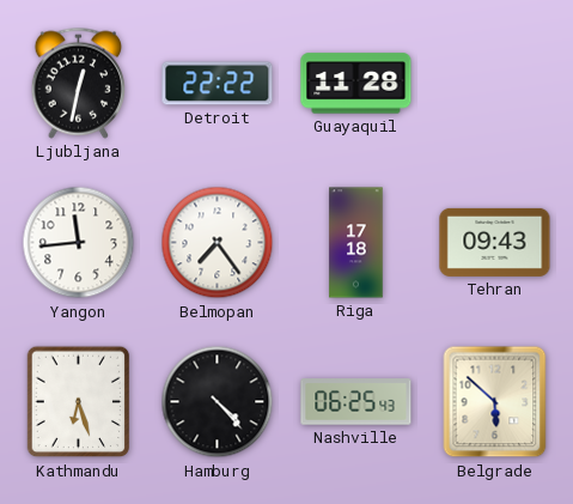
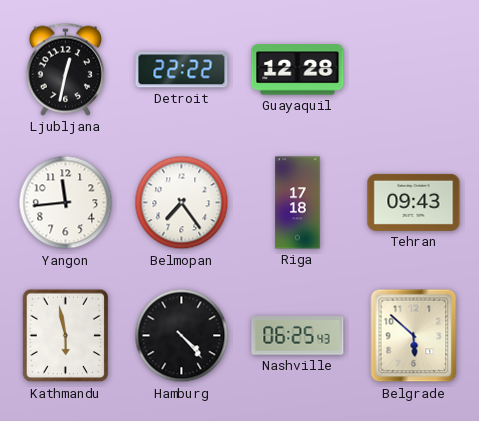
Guayaquil: 11:28 -> 12:28
Kathmandu: 6:27 -> 5:58
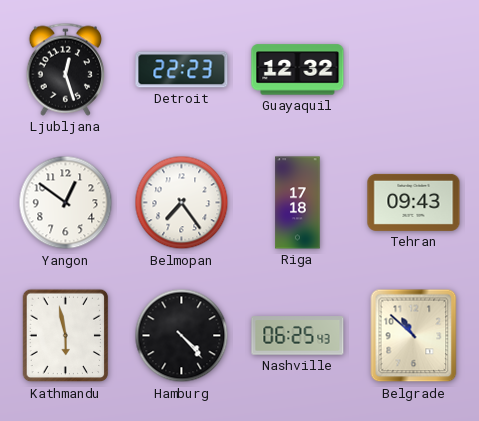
Ljubljana: 12:32 -> 12:27
Detroit: 22:22 -> 22:23
Guayaquil: 12:28 -> 12:32
Yangon: 11:44 -> 12:51
Belgrade: 5:52 -> 10:52
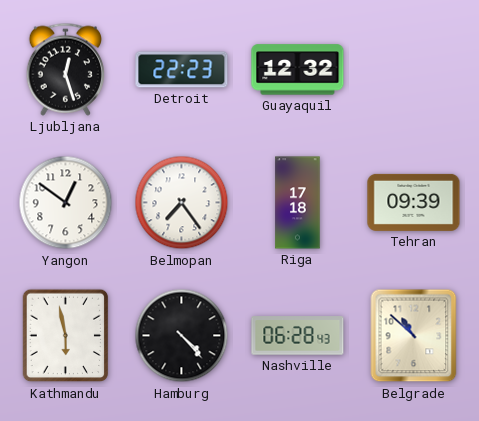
Tehran: 09:43 -> 09:39
Nashville: 06:25 -> 06:28
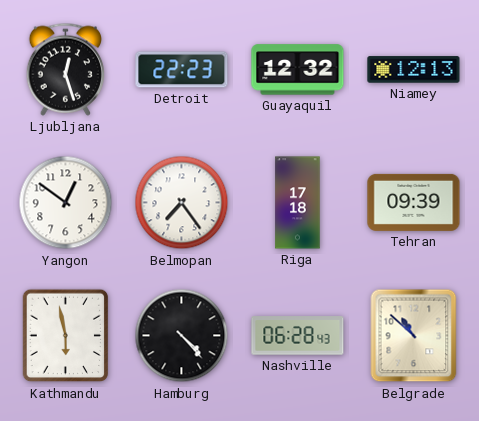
Niamey: none -> 12:13
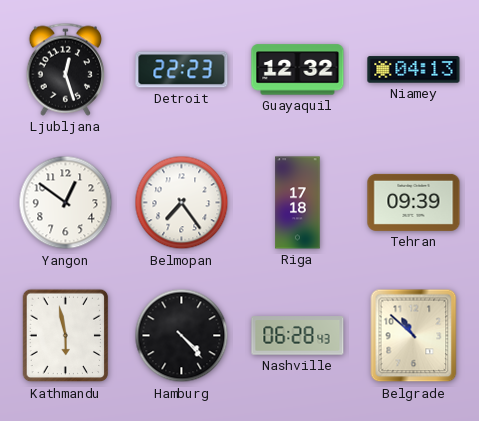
Niamey: 12:13 -> 04:13
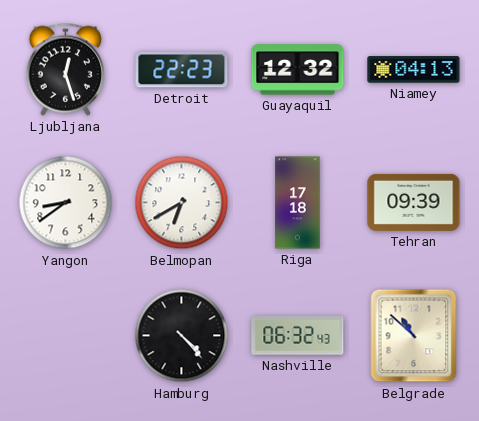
Yangon: 12:51 -> 8:39
Belmopan: 7:24 -> 6:40
Kathmandu: 5:58 -> none
Nashville: 06:28 -> 06:32
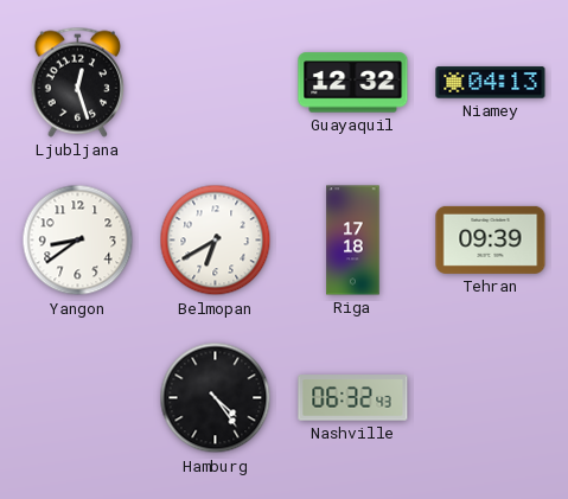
Detroit: 22:23 -> none
Hamburg: 4:23 -> 4:24
Belgrade: 10:52 -> none
